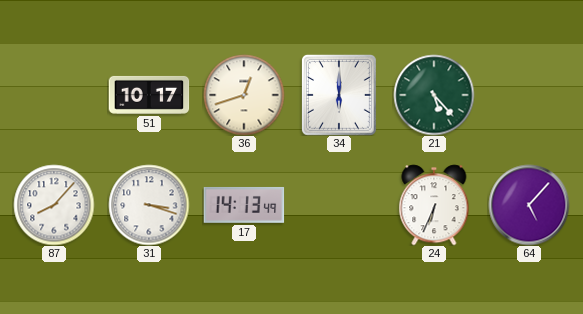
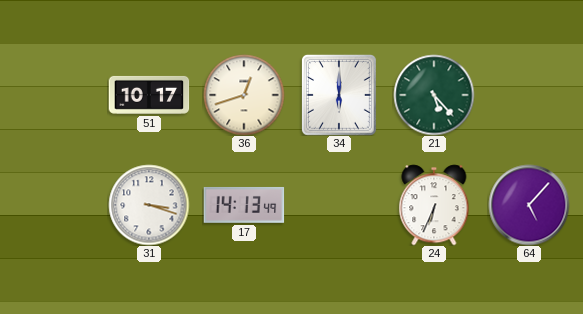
87: 8:07 -> none
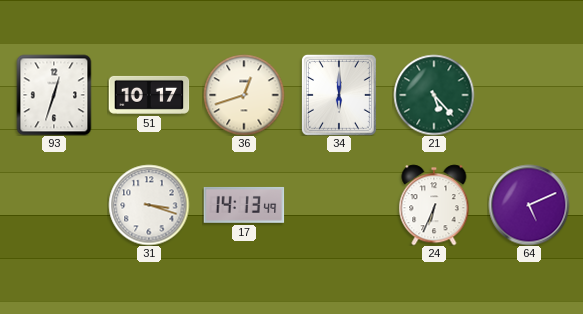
93: none -> 12:33
64: 5:07 -> 5:11
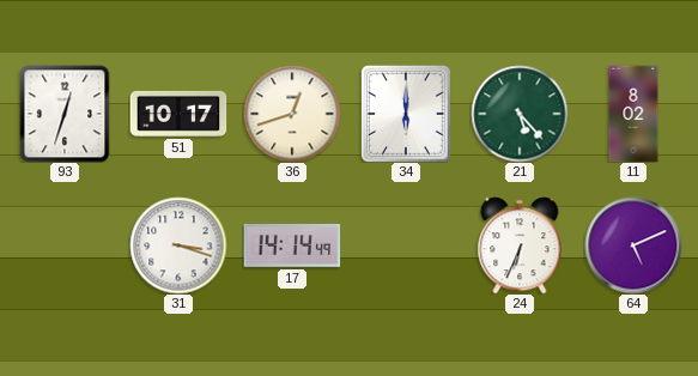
11: none -> 8:02
17: 14:13 -> 14:14
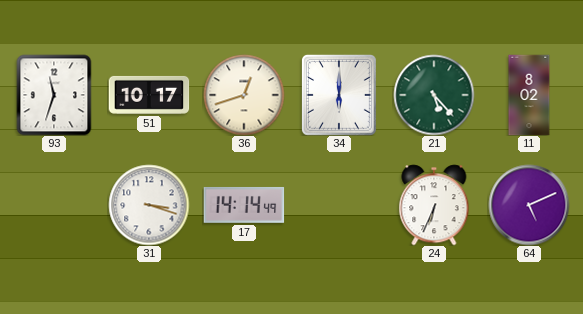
93: 12:33 -> 11:33
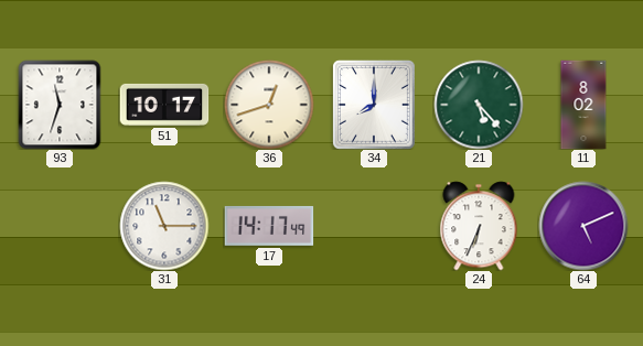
34: 6:00 -> 8:00
31: 3:18 -> 11:15
17: 14:14 -> 14:17
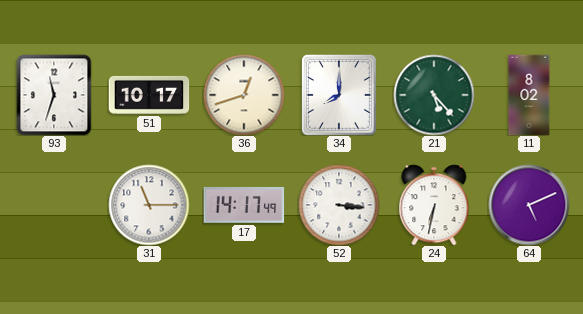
52: none -> 3:16
24: 6:34 -> 6:32
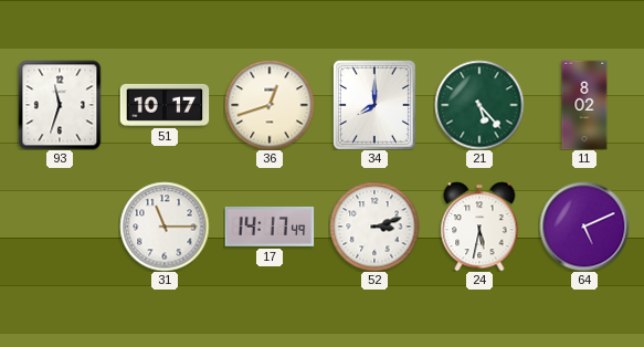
52: 3:16 -> 3:12
24: 6:32 -> 5:32
